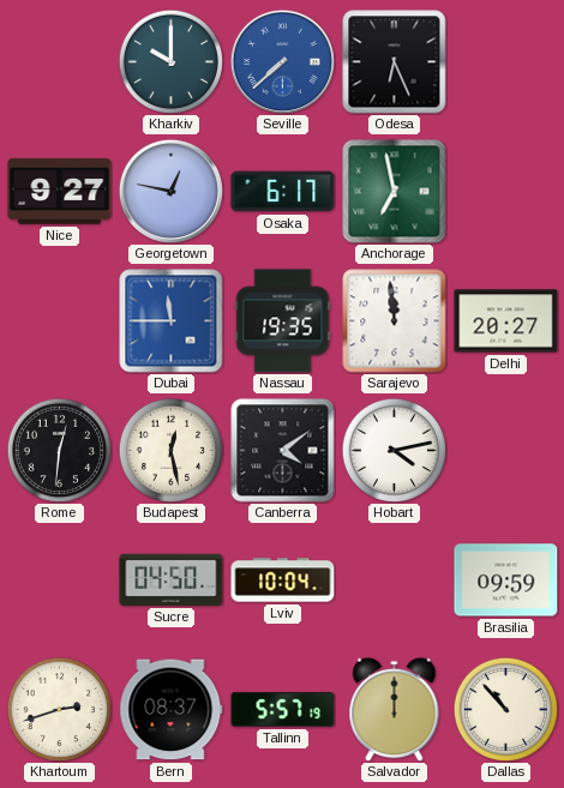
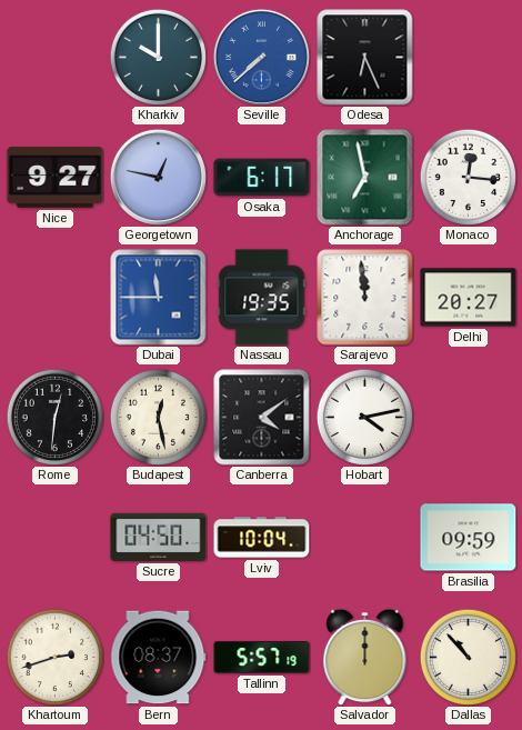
Monaco: none -> 12:16
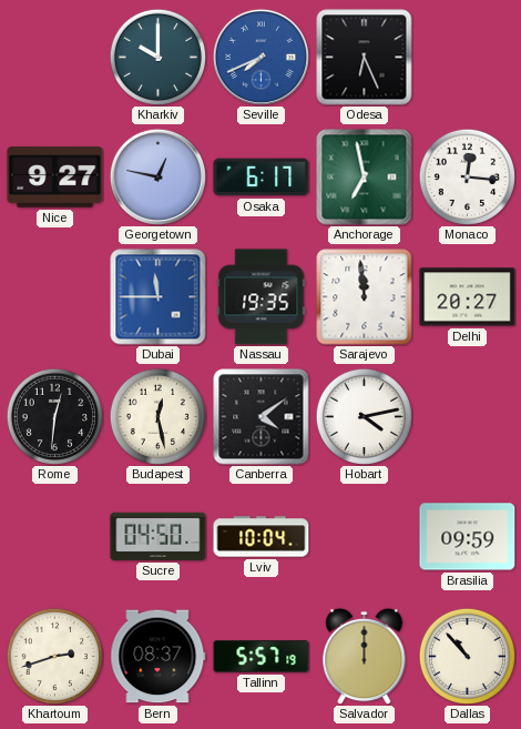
Seville: 7:38 -> 7:41
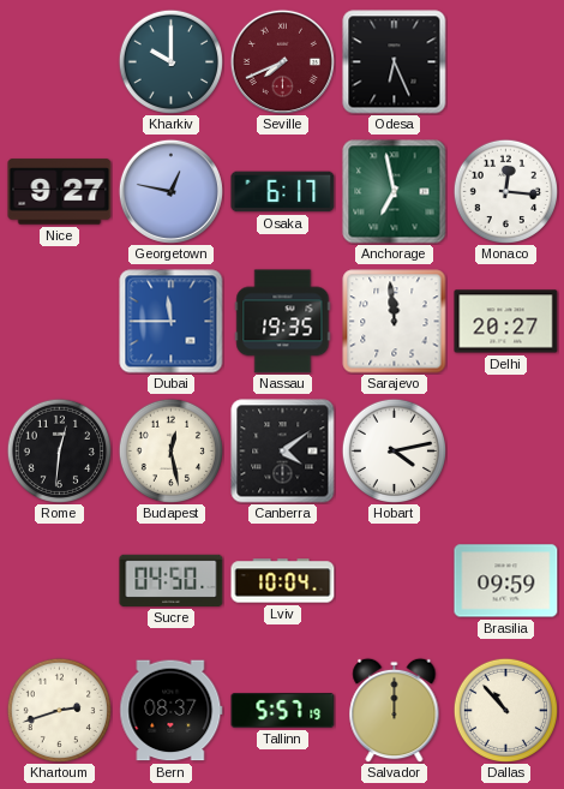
Seville dial: blue -> burgundy
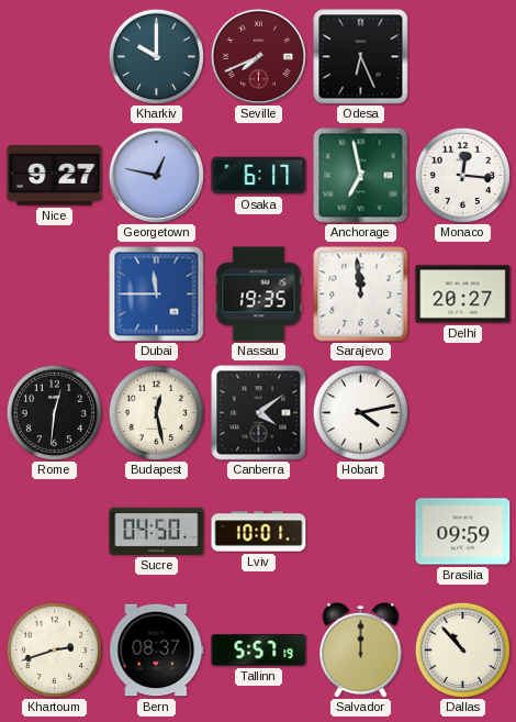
Lviv: 10:04 -> 10:01
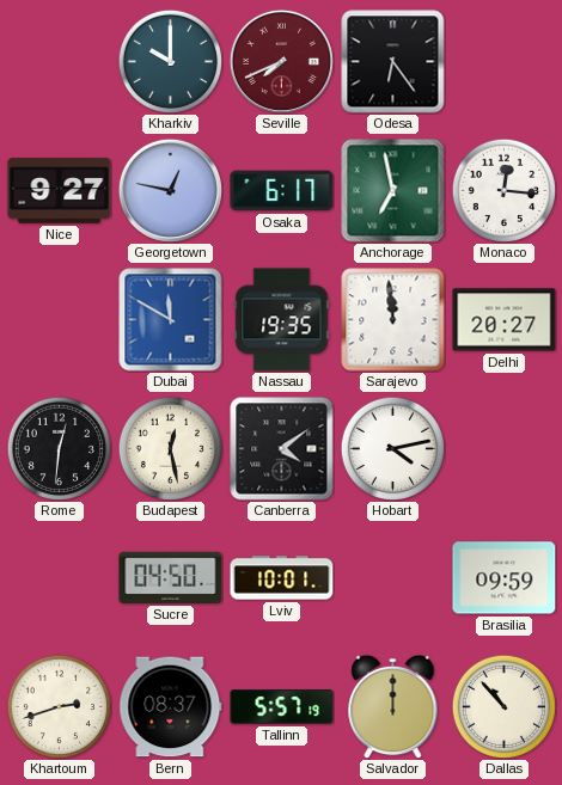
Odesa: 6:26 -> 6:24
Dubai: 11:45 -> 11:50
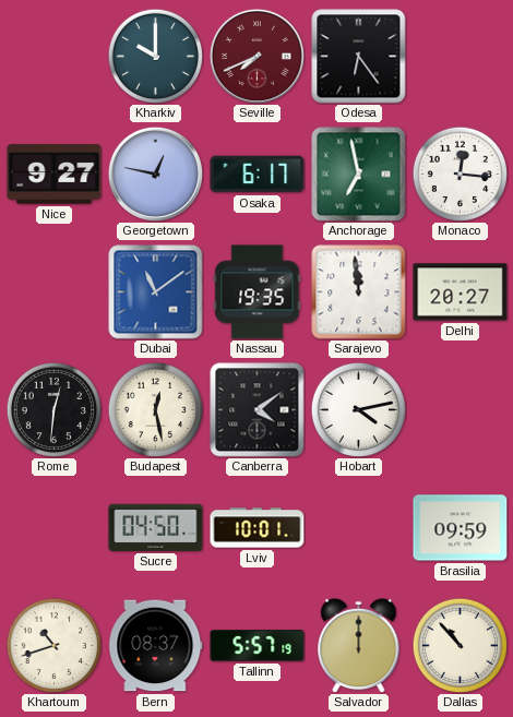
Dubai: 11:50 -> 11:09
Khartoum: 2:42 -> 10:42
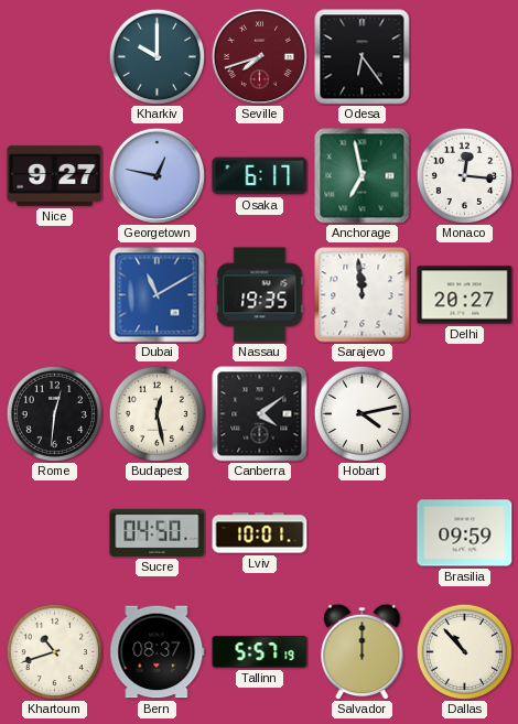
Seville: 7:41 -> 7:42
Dubai: 11:09 -> 11:10
